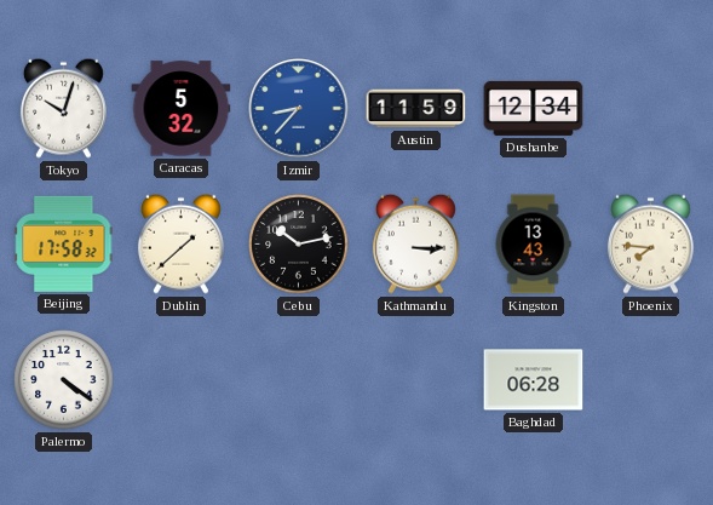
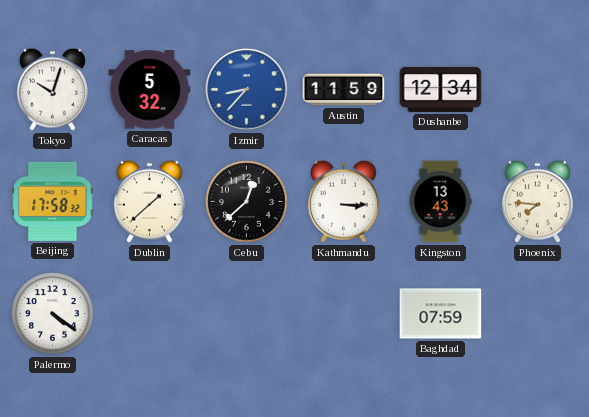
Cebu: 10:13 -> 12:38
Baghdad: 06:28 -> 07:59
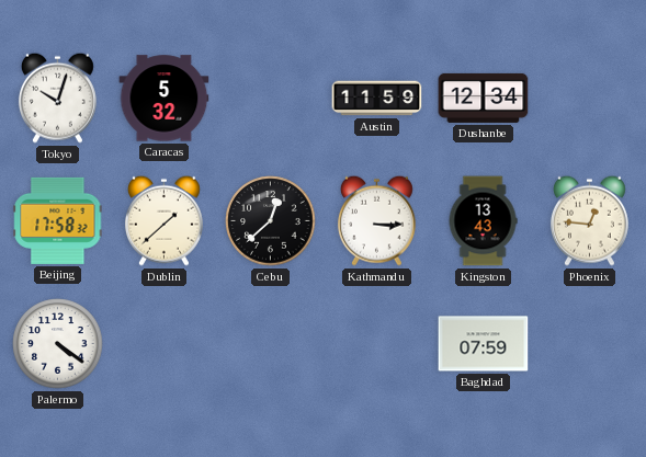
Izmir: 8:37 -> none
Phoenix: 7:46 -> 12:46
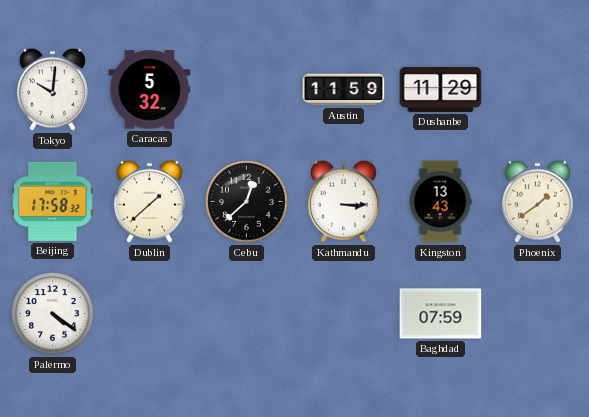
Tokyo: 10:03 -> 10:01
Dushanbe: 12:34 -> 11:29
Phoenix: 12:46 -> 1:39
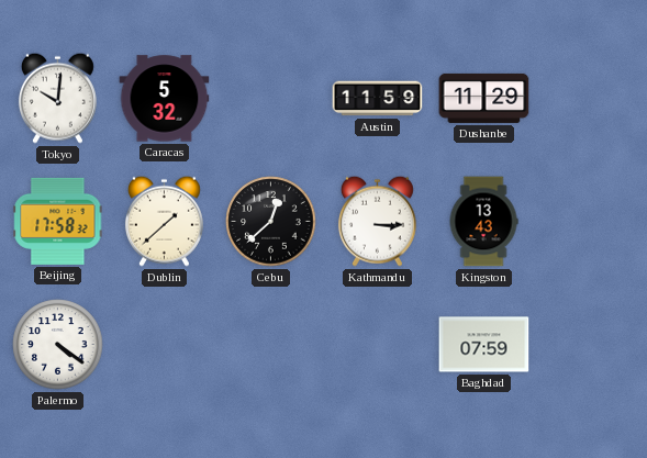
Phoenix: 1:39 -> none
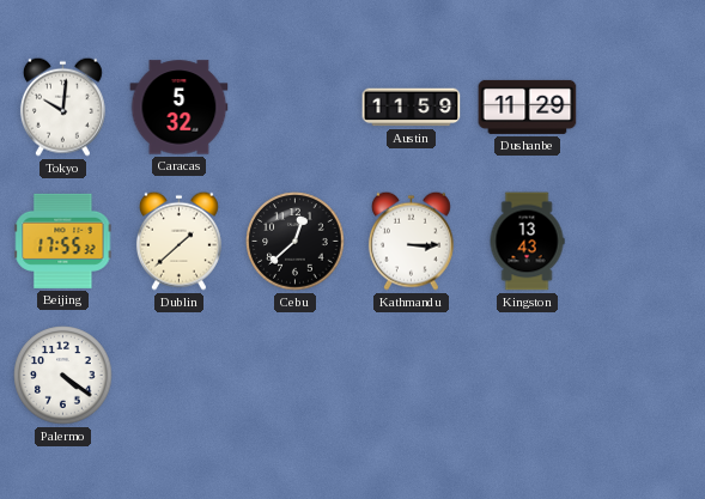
Beijing: 17:58 -> 17:55
Baghdad: 07:59 -> none
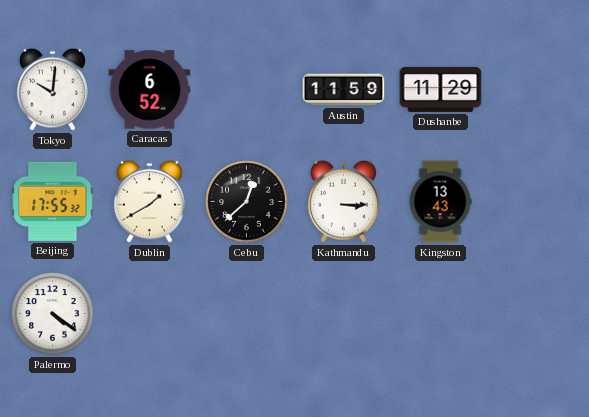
Caracas: 5:32 -> 6:52
Dublin: 1:38 -> 1:40
